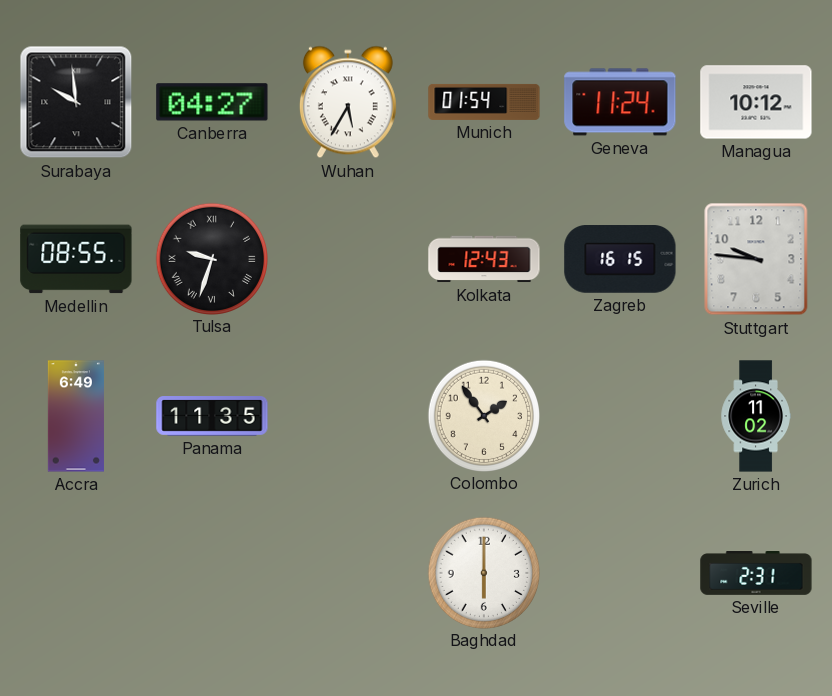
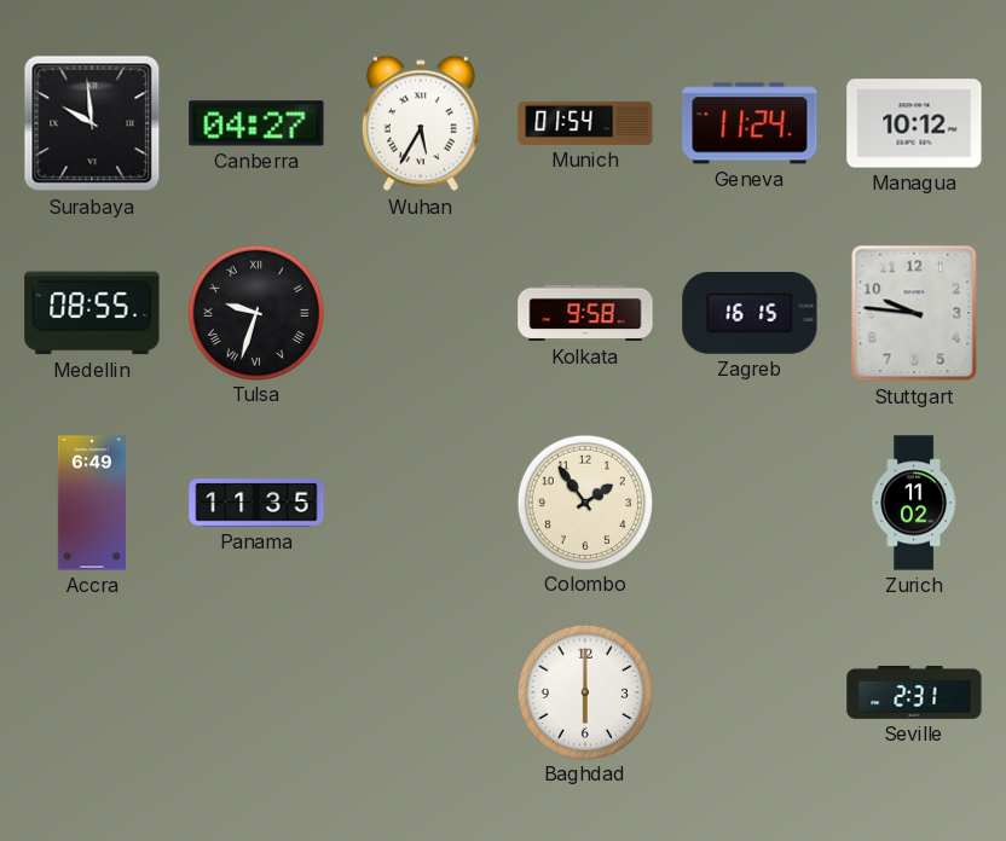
Kolkata: 12:43 -> 9:58
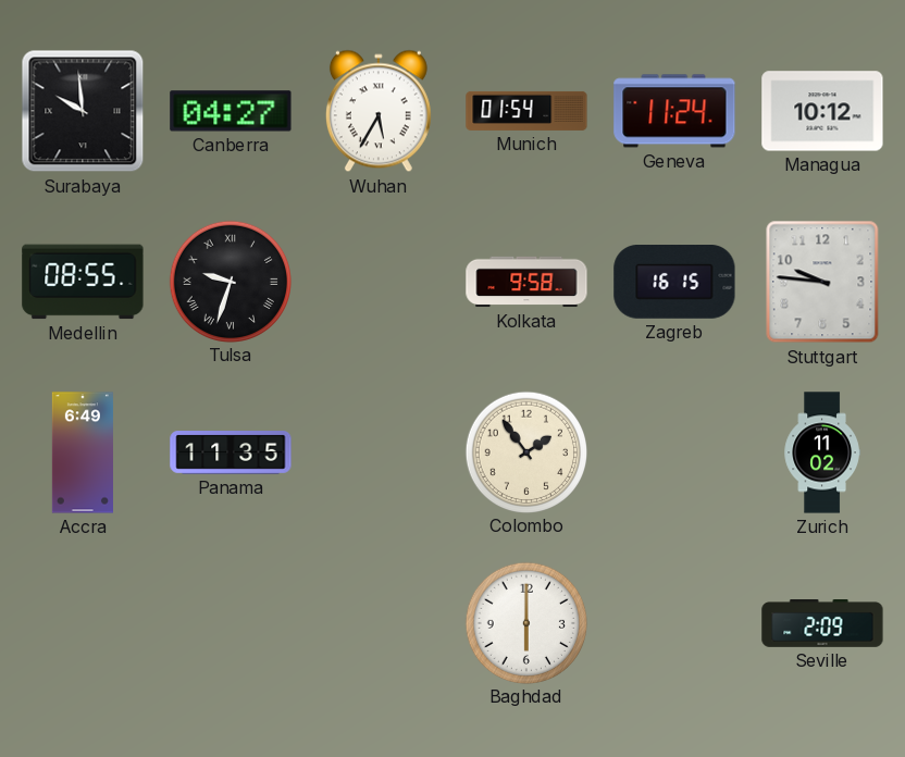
Seville: 2:31 -> 2:09
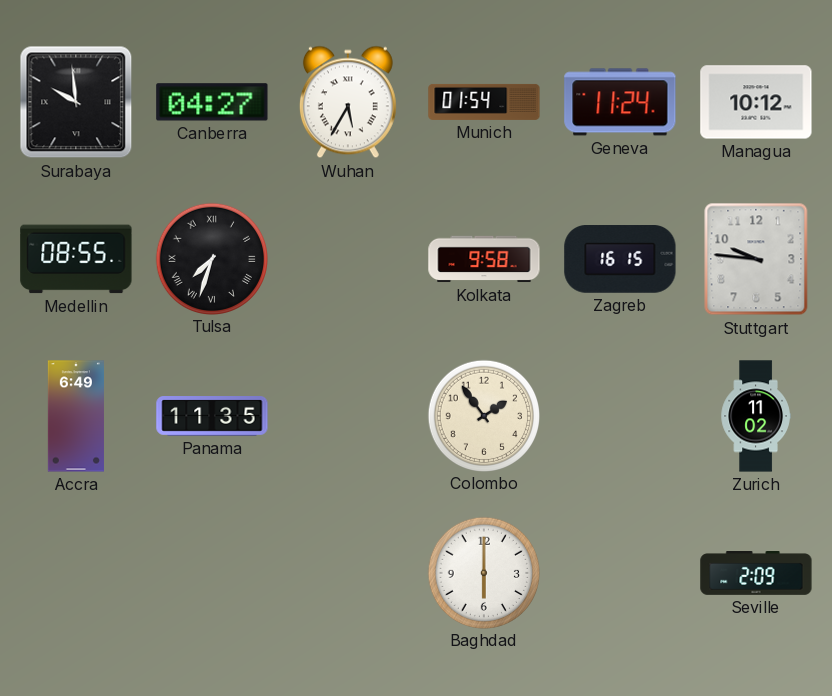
Tulsa: 9:33 -> 7:33
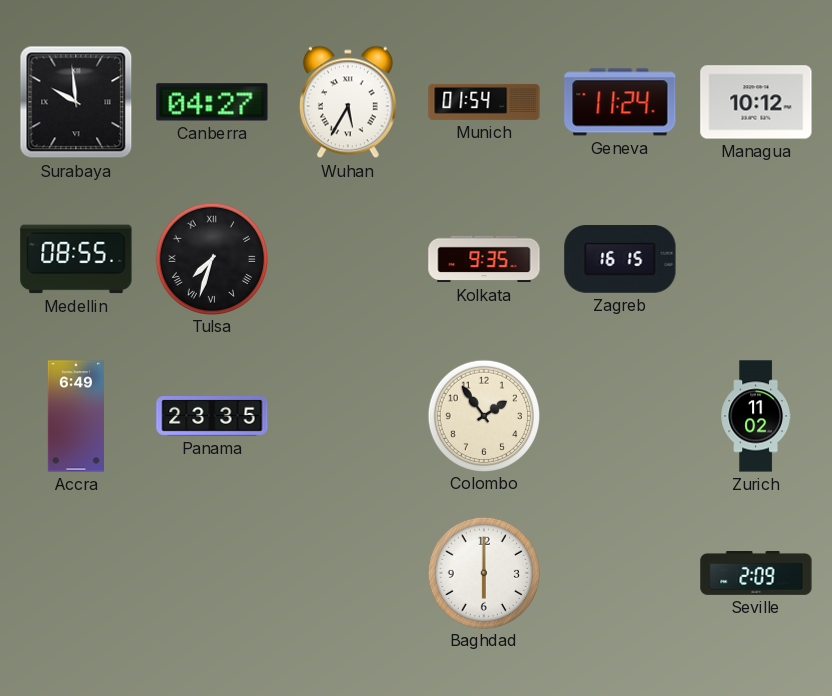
Kolkata: 9:58 -> 9:35
Stuttgart: 9:46 -> none
Panama: 11:35 -> 23:35
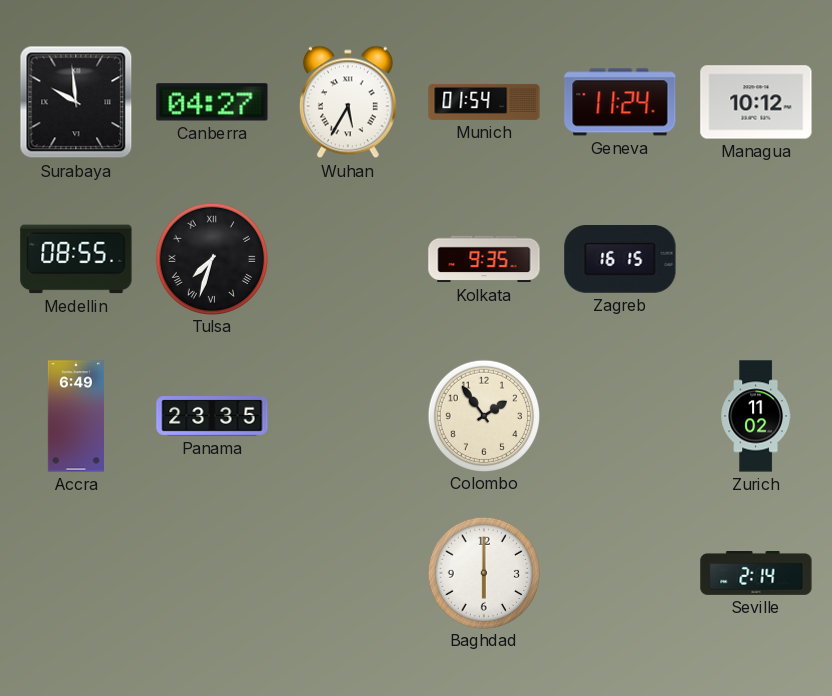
Seville: 2:09 -> 2:14
